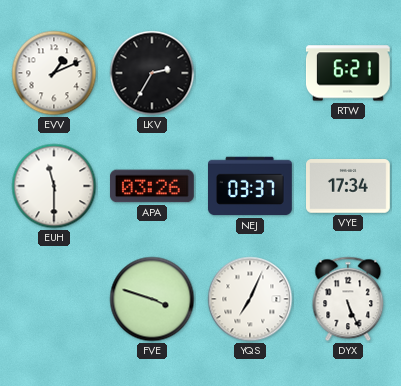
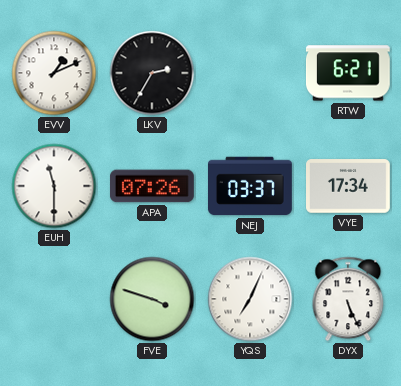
APA: 03:26 -> 07:26
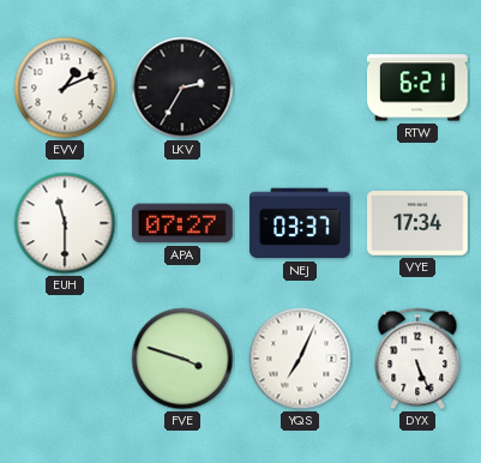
APA: 07:26 -> 07:27
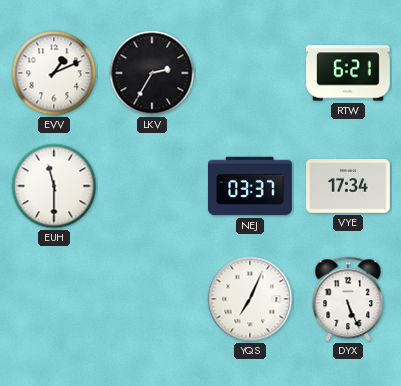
APA: 07:27 -> none
FVE: 3:48 -> none
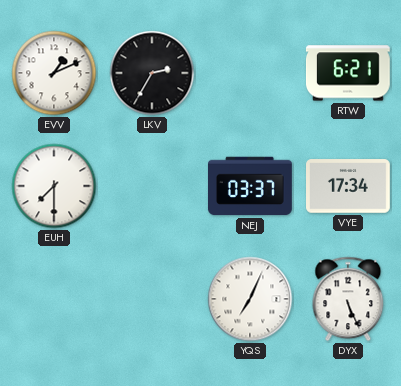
EUH: 11:30 -> 7:30
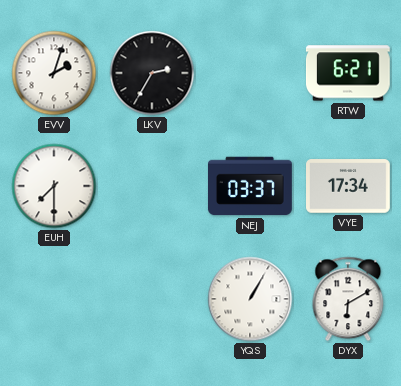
EVV: 1:11 -> 2:03
YQS: 7:04 -> 1:05
DYX: 5:26 -> 6:10
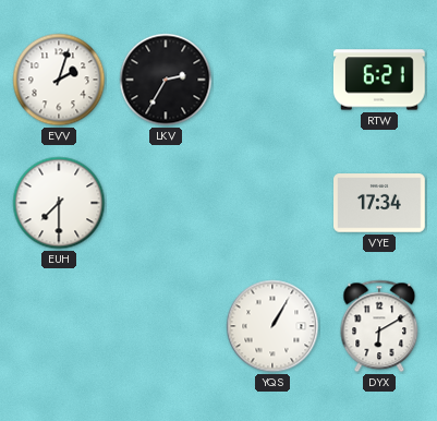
NEJ: 03:37 -> none
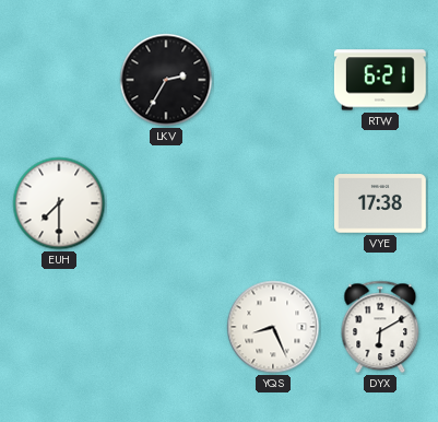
EVV: 2:03 -> none
VYE: 17:34 -> 17:38
YQS: 1:05 -> 8:26
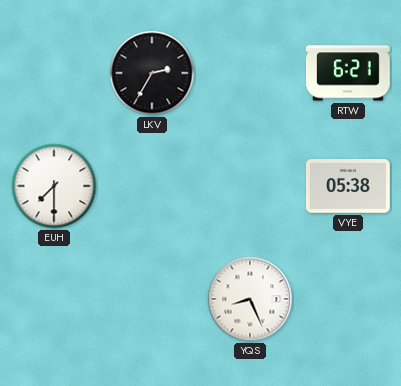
VYE: 17:38 -> 05:38
DYX: 6:10 -> none
